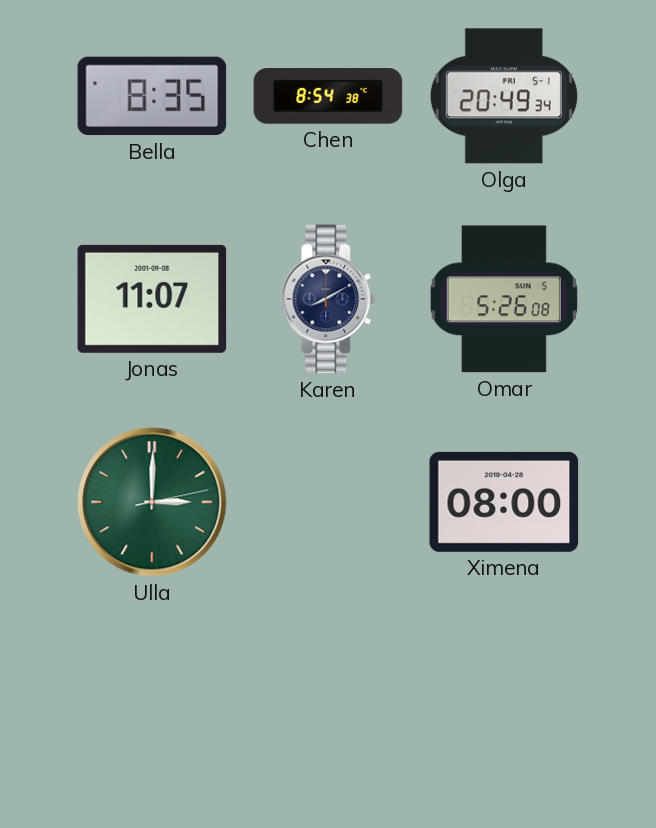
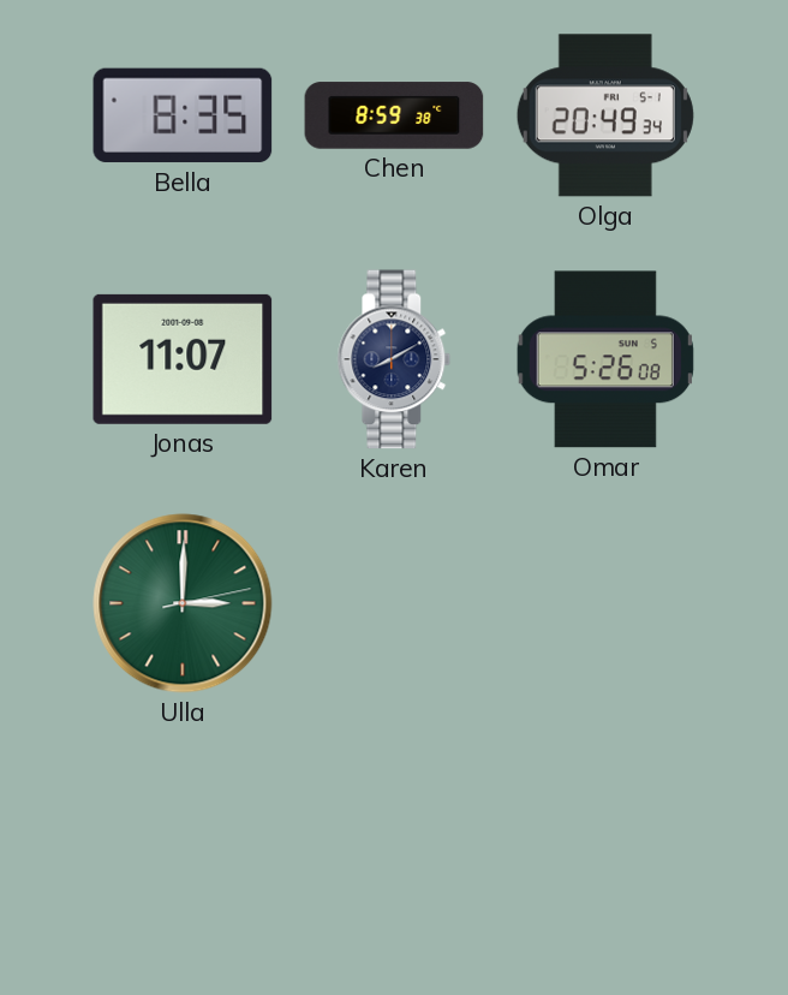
Chen: 8:54 -> 8:59
Ximena: 08:00 -> none
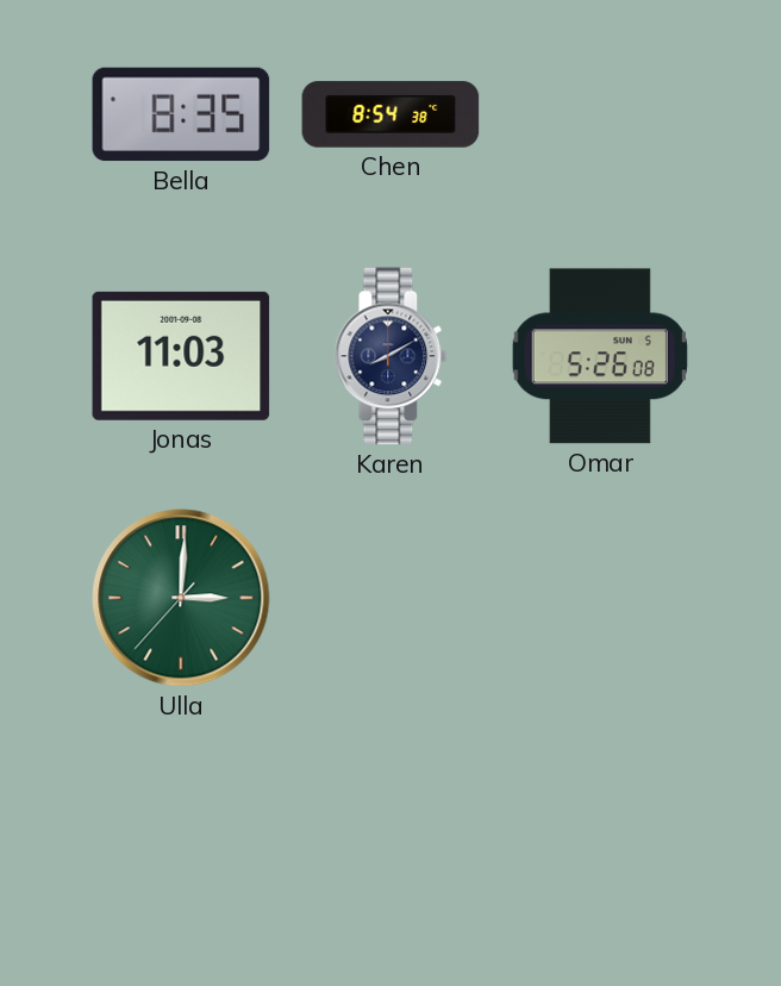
Chen: 8:59 -> 8:54
Olga: 20:49 -> none
Jonas: 11:07 -> 11:03
Ulla: 3:00:13 -> 3:00:37
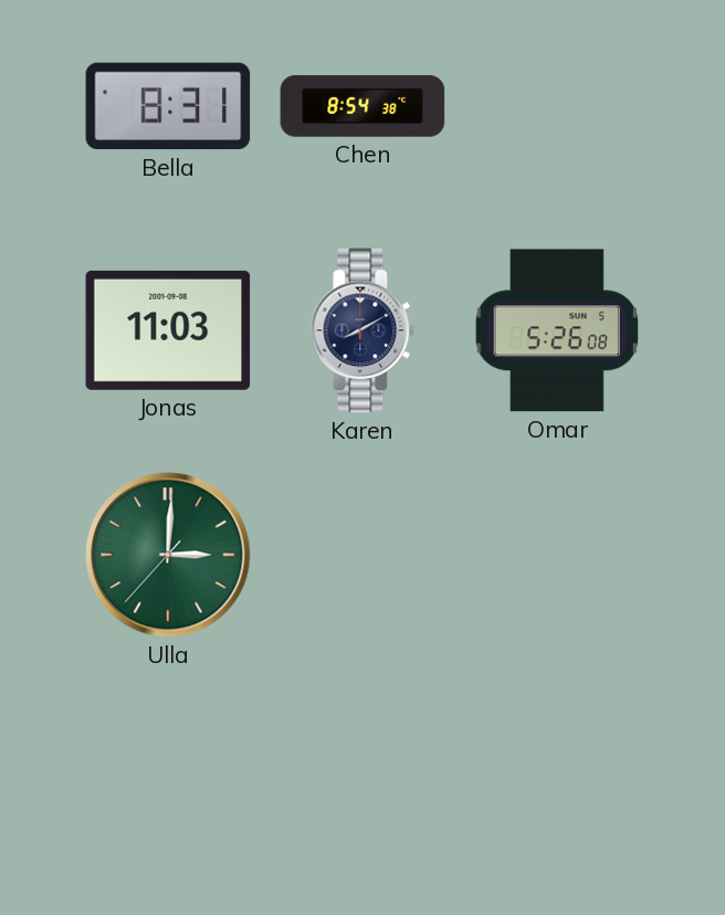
Bella: 8:35 -> 8:31
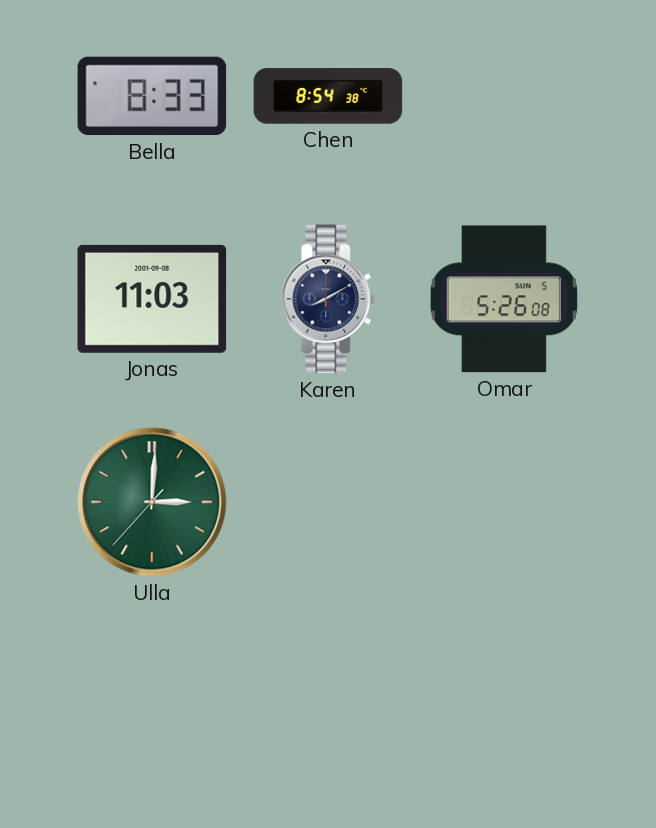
Bella: 8:31 -> 8:33
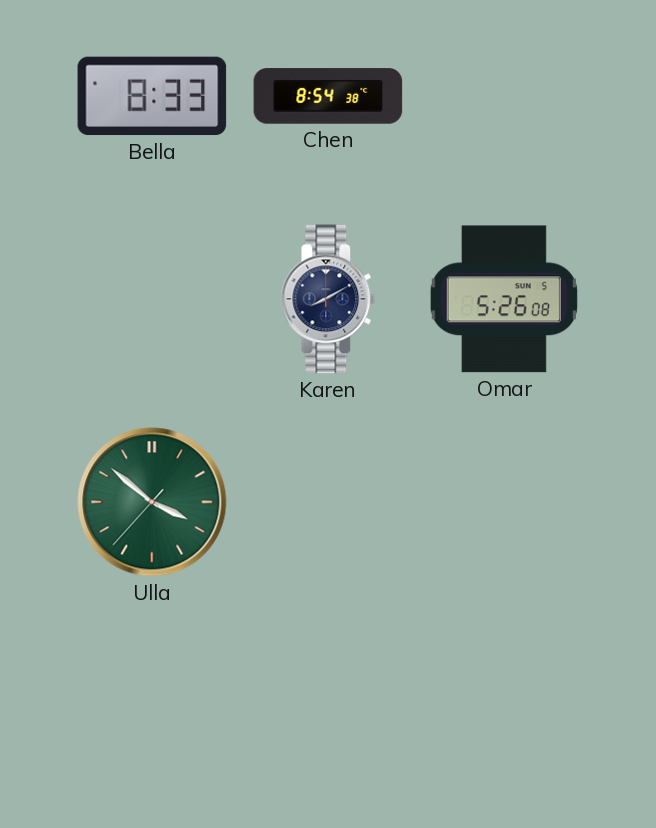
Jonas: 11:03 -> none
Ulla: 3:00 -> 3:51
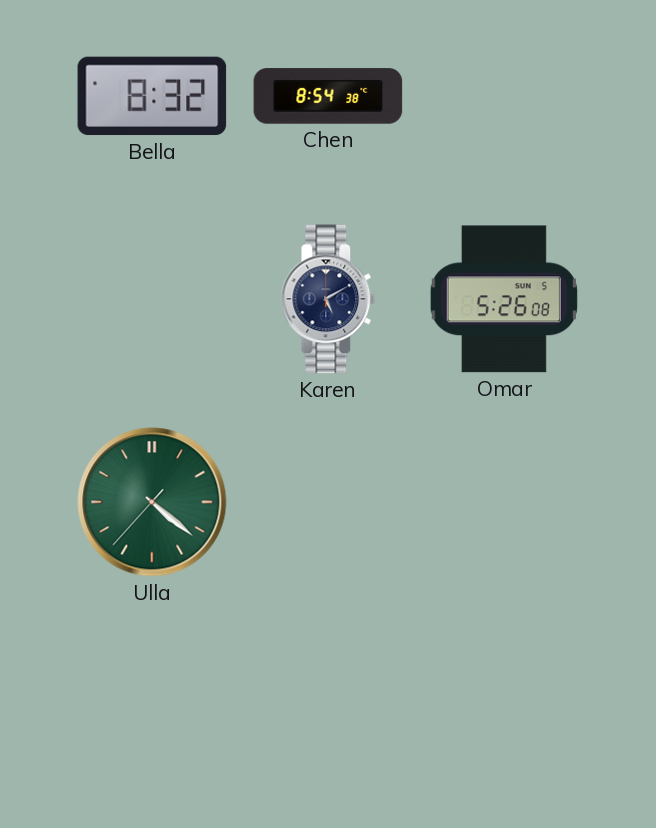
Bella: 8:33 -> 8:32
Karen: 8:10 -> 5:10
Ulla: 3:51 -> 4:21
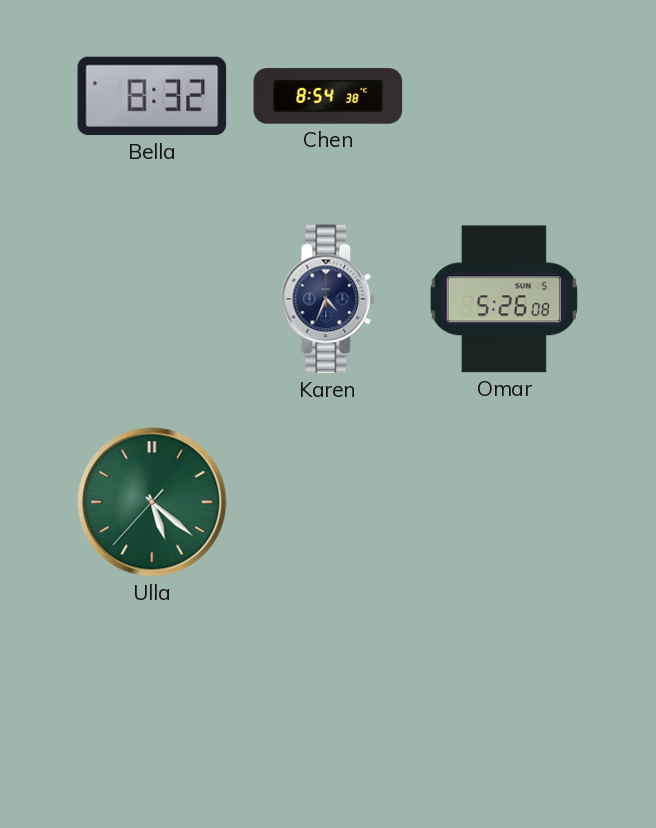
Karen: 5:10 -> 4:34
Ulla: 4:21 -> 5:21
